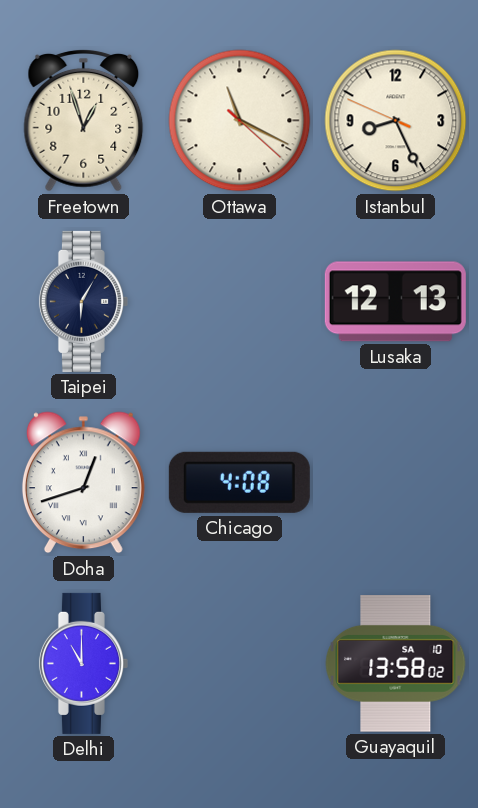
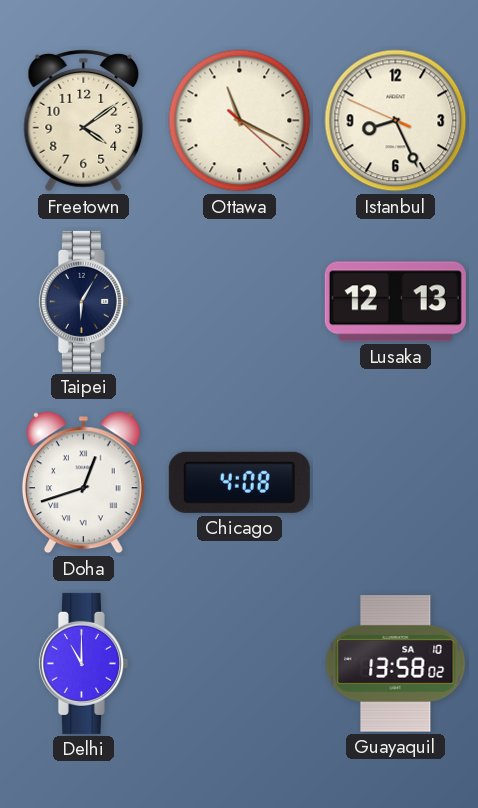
Freetown: 12:57 -> 4:09
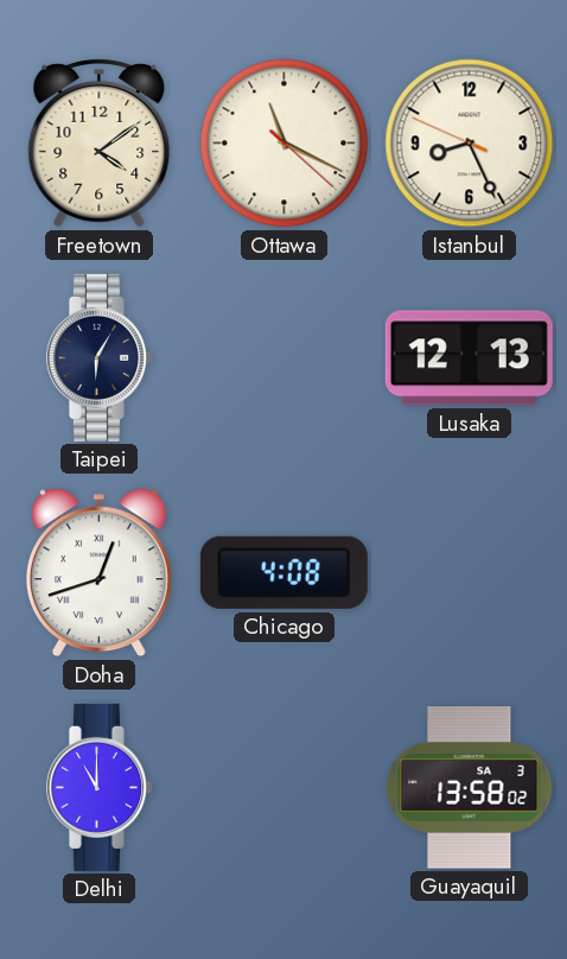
Guayaquil date: SA 10 -> SA 3
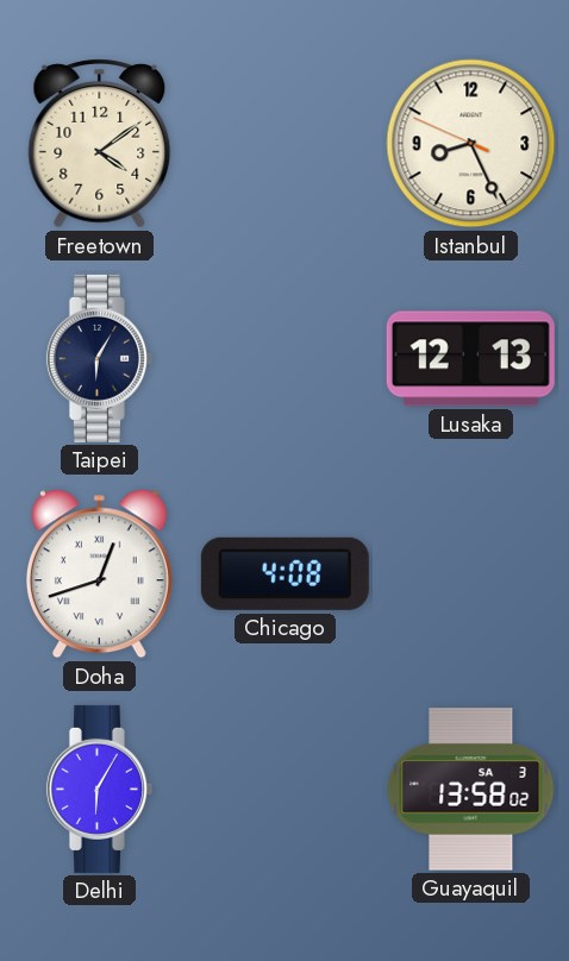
Ottawa: 11:19 -> none
Delhi: 11:00 -> 6:05
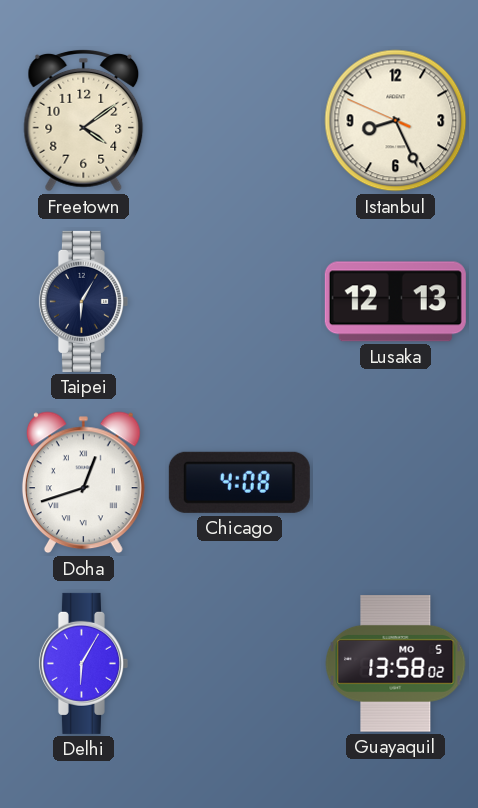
Guayaquil date: SA 3 -> MO 5
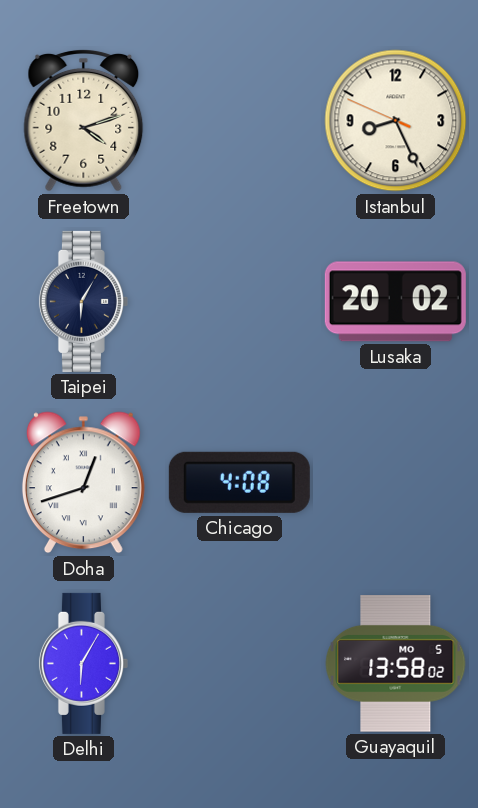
Freetown: 4:09 -> 4:12
Lusaka: 12:13 -> 20:02
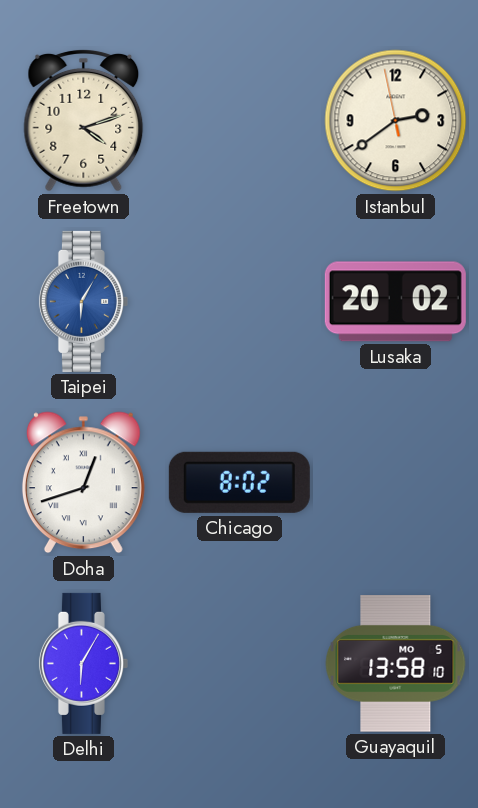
Istanbul: 8:25 -> 2:38
Taipei dial: navy -> blue
Chicago: 4:08 -> 8:02
Guayaquil: 13:58:02 -> 13:58:10
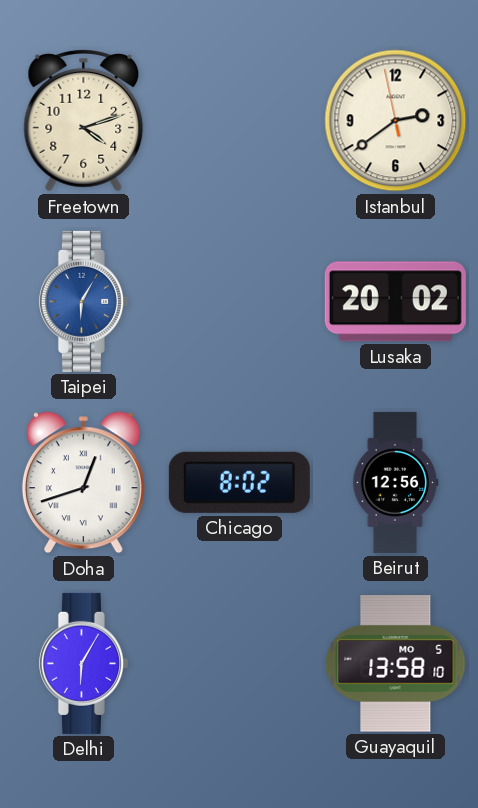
Beirut: none -> 12:56
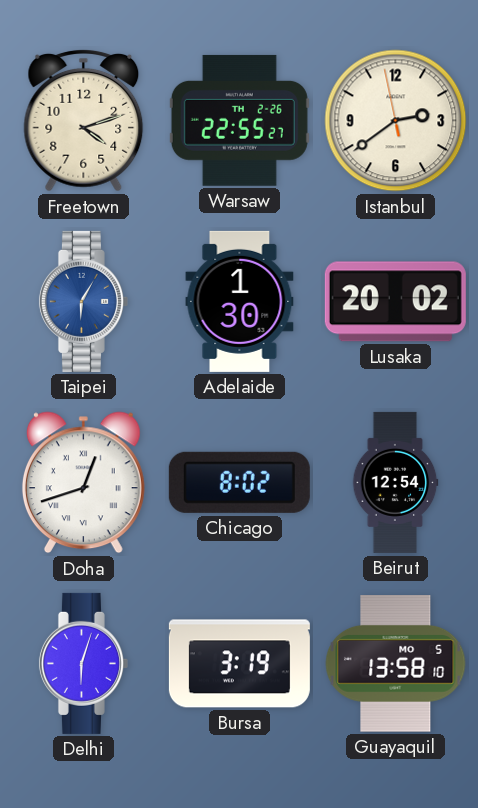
Warsaw: none -> 22:55
Adelaide: none -> 1:30
Beirut: 12:56 -> 12:54
Delhi: 6:05 -> 6:03
Bursa: none -> 3:19
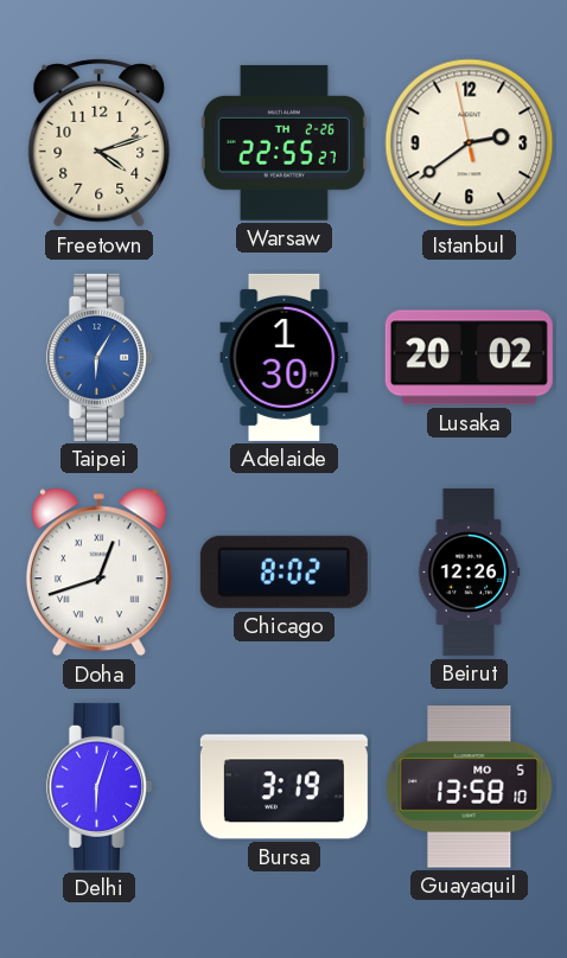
Beirut: 12:54 -> 12:26
